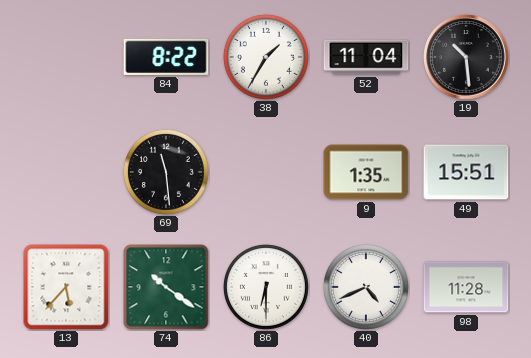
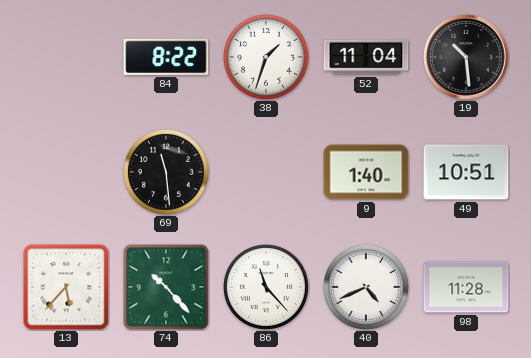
38: 1:35 -> 1:33
9: 1:35 -> 1:40
49: 15:51 -> 10:51
74: 10:21 -> 10:23
86: 6:30 -> 11:23
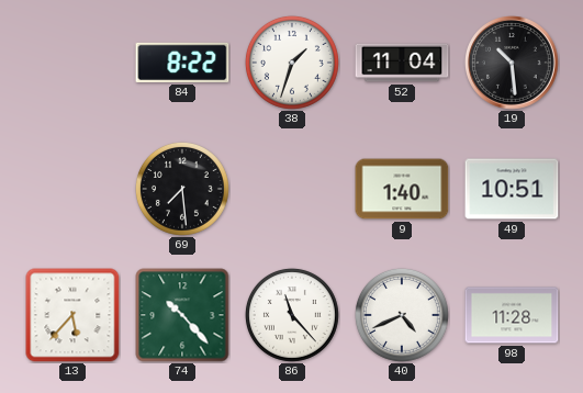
69: 11:29 -> 7:29
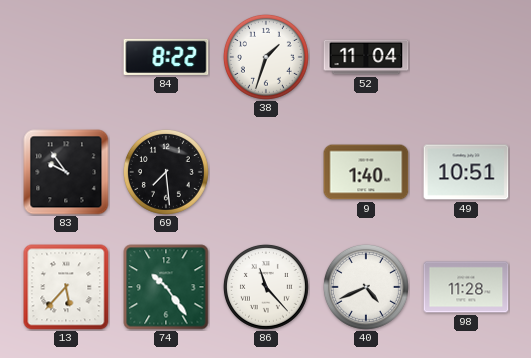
19: 10:29 -> none
83: none -> 9:54
74: 10:23 -> 10:24
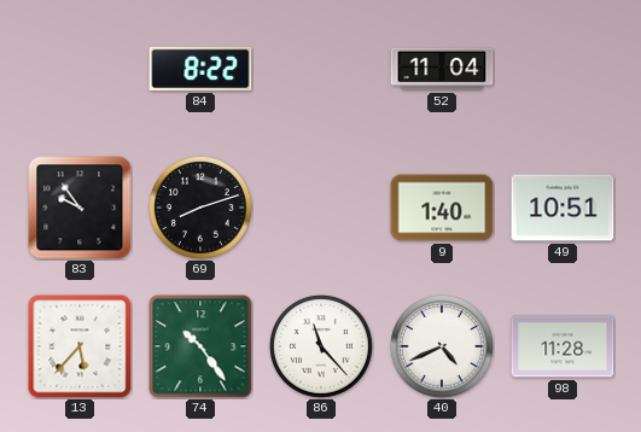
38: 1:33 -> none
69: 7:29 -> 8:12
